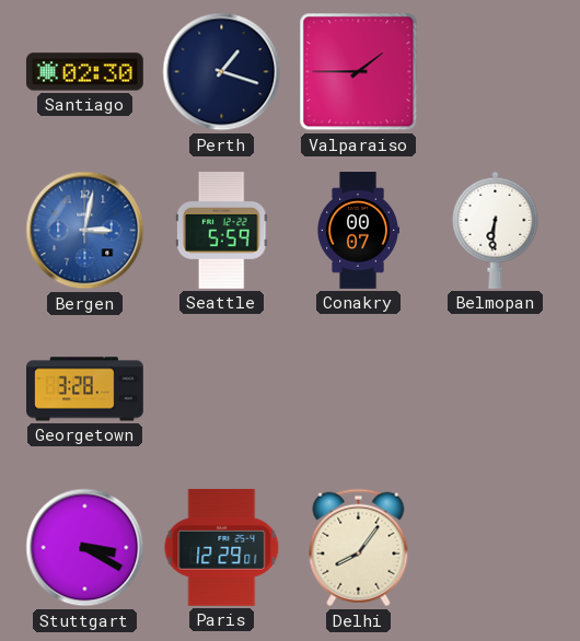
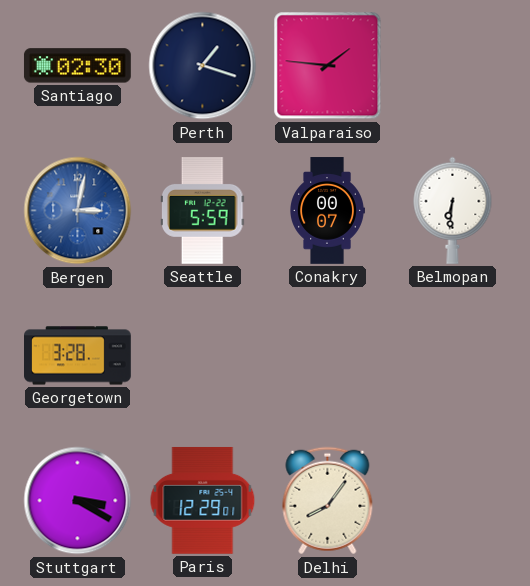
Valparaiso: 1:45 -> 1:46
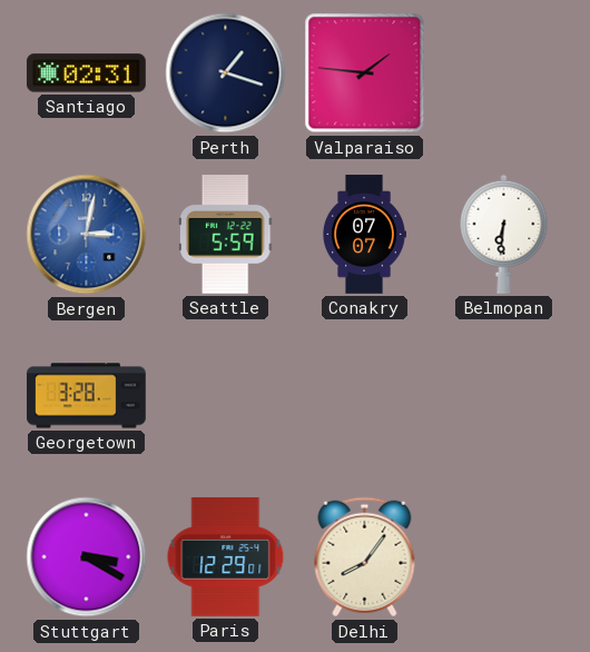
Santiago: 02:30 -> 02:31
Conakry: 00:07 -> 07:07
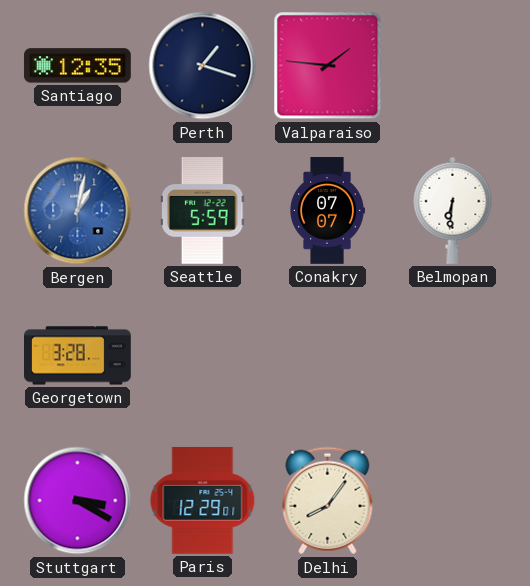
Santiago: 02:31 -> 12:35
Bergen: 3:02 -> 1:02
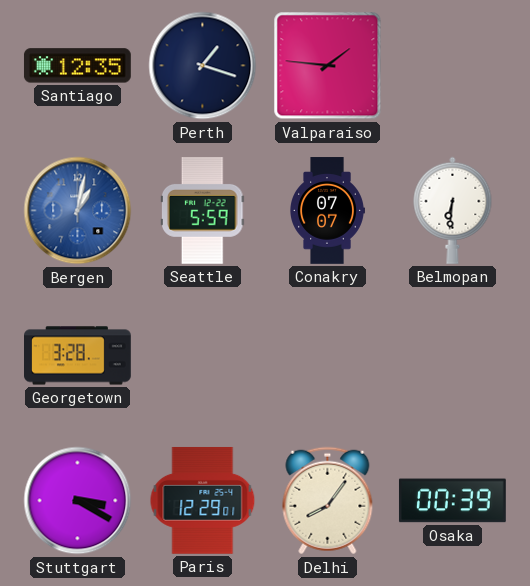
Osaka: none -> 00:39
